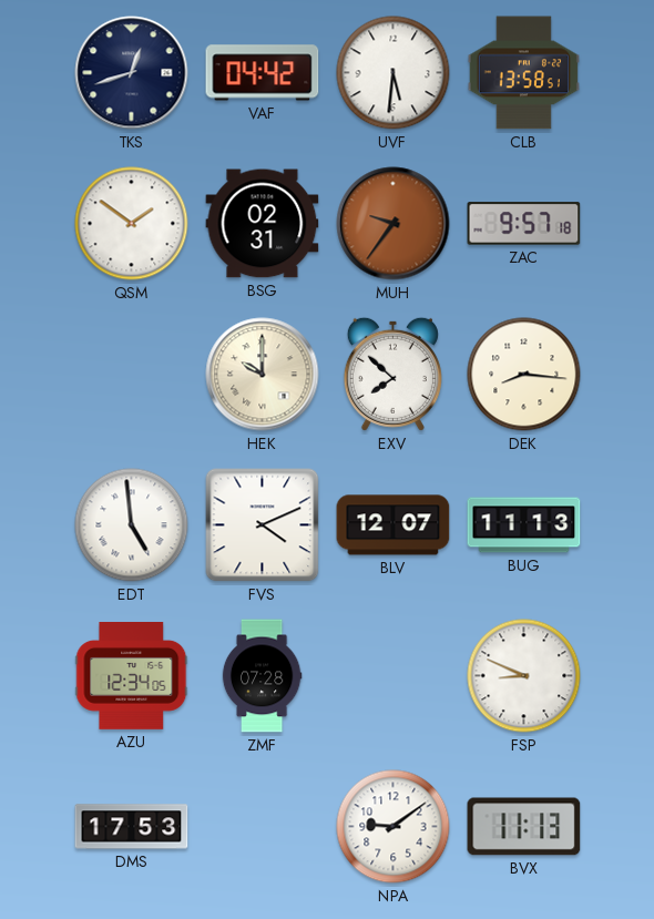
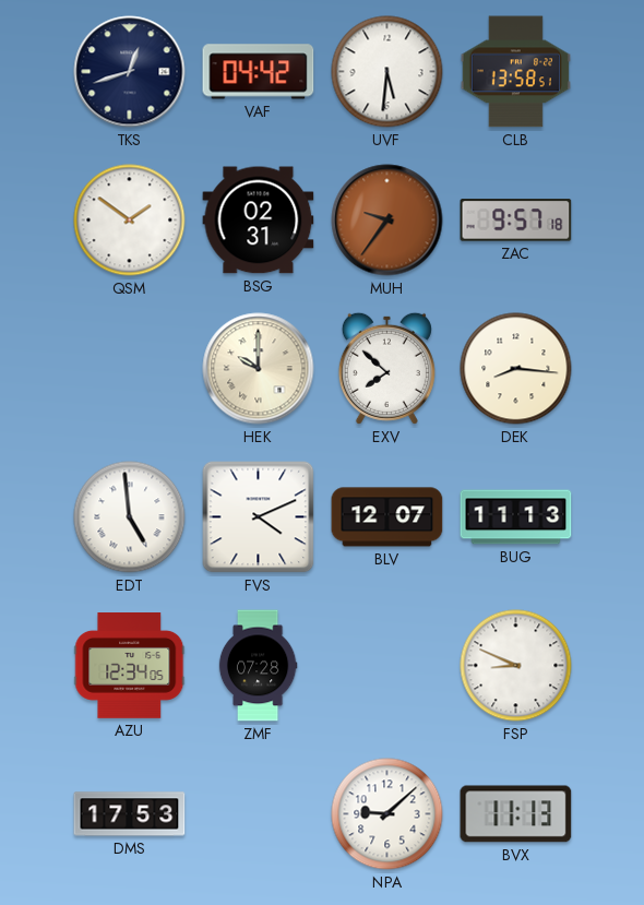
NPA: 9:09 -> 9:08
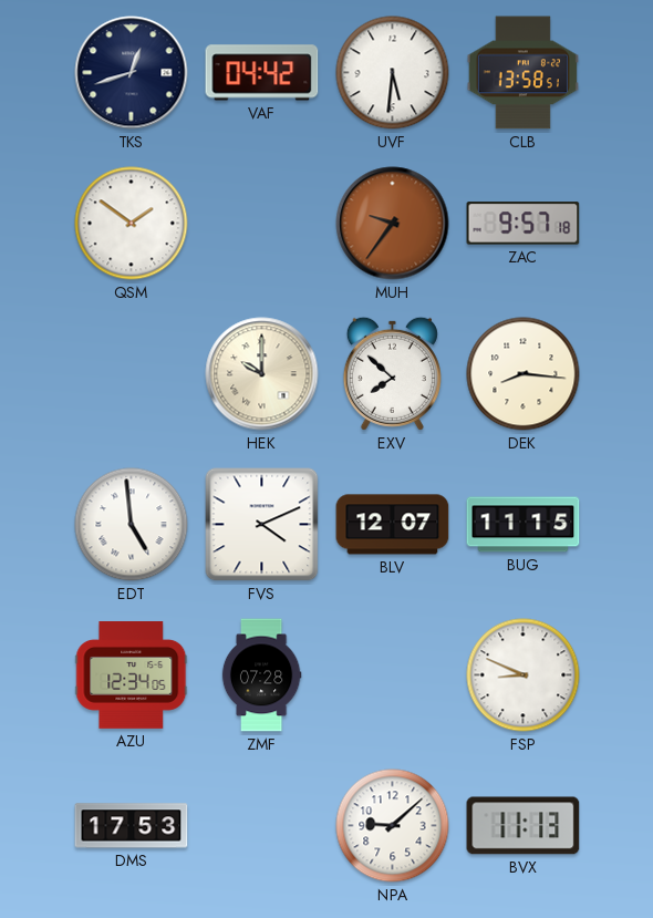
BSG: 02:31 -> none
BUG: 11:13 -> 11:15
